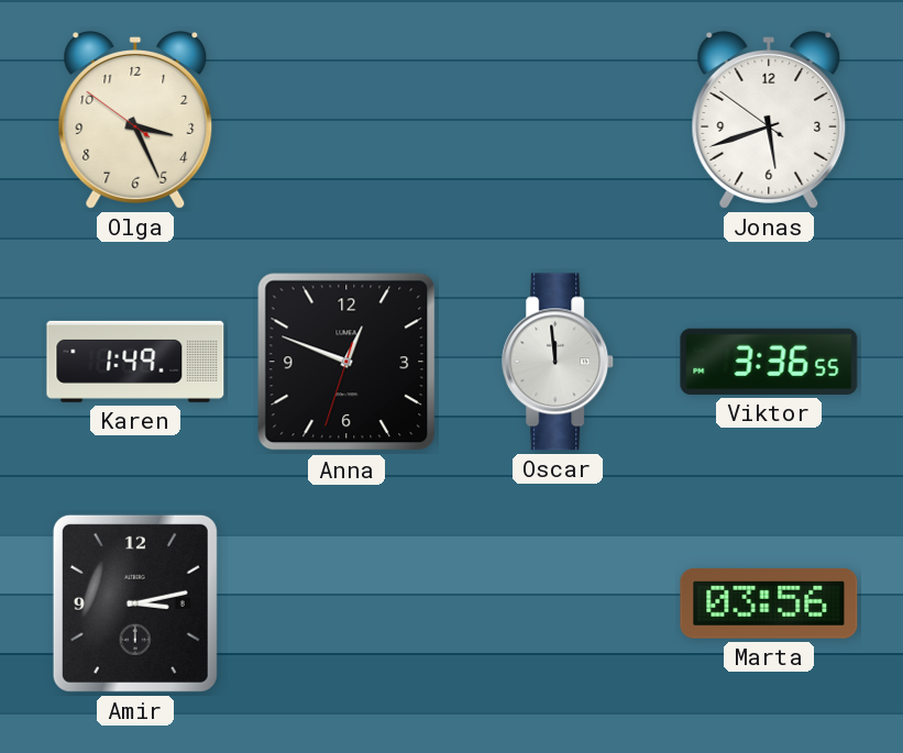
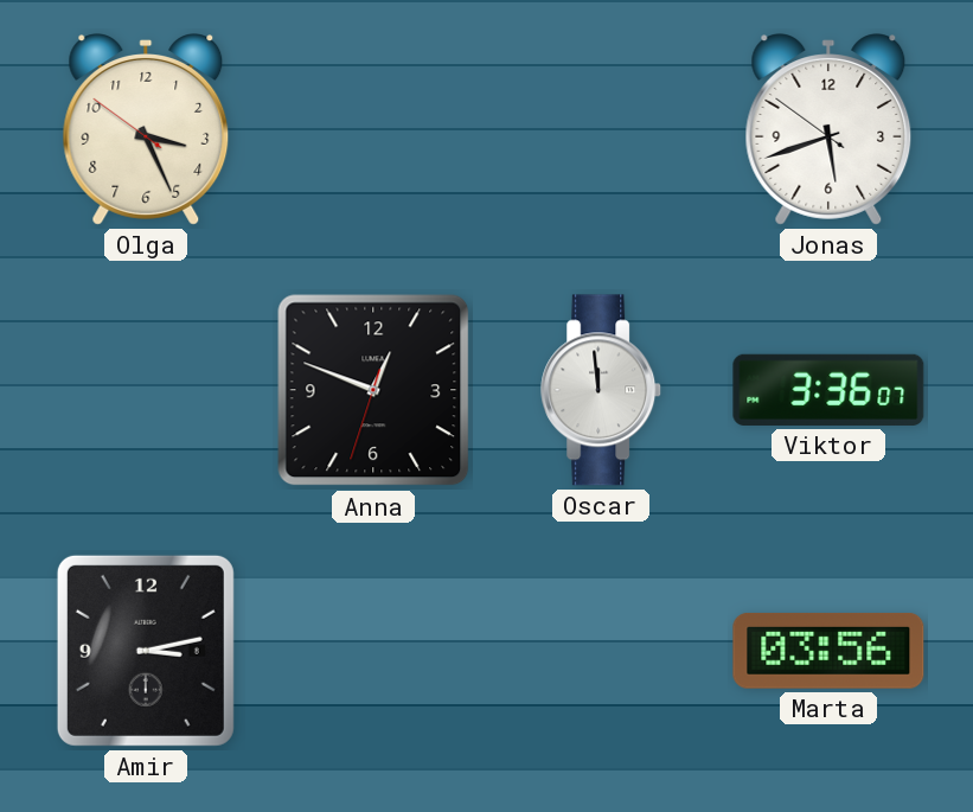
Karen: 1:49 -> none
Viktor: 3:36:55 -> 3:36:07
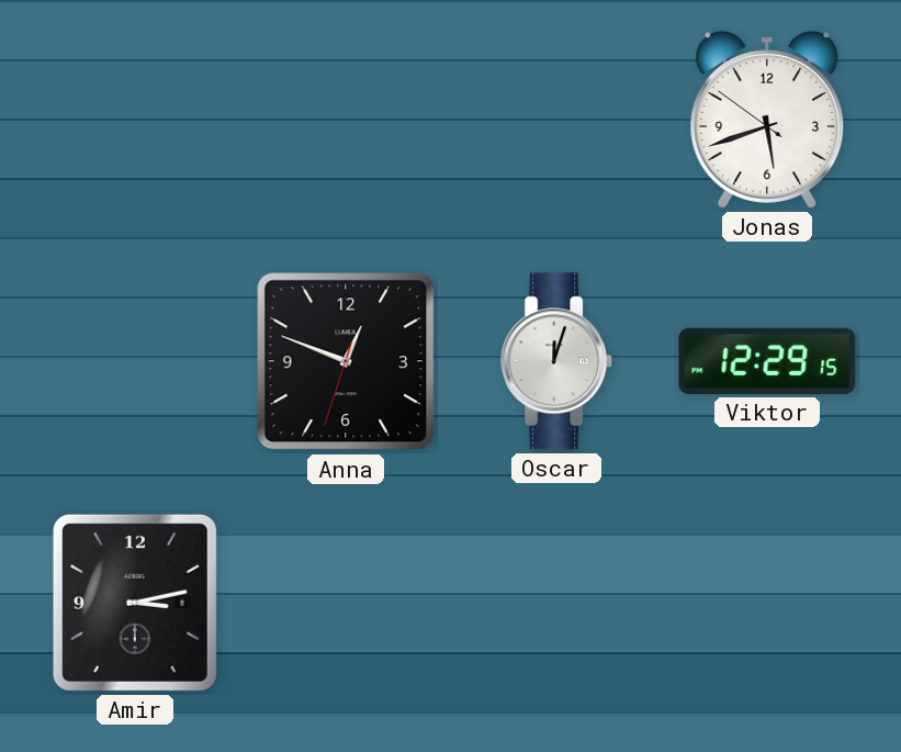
Olga: 3:25 -> none
Oscar: 11:59 -> 12:03
Viktor: 3:36 -> 12:29
Marta: 03:56 -> none
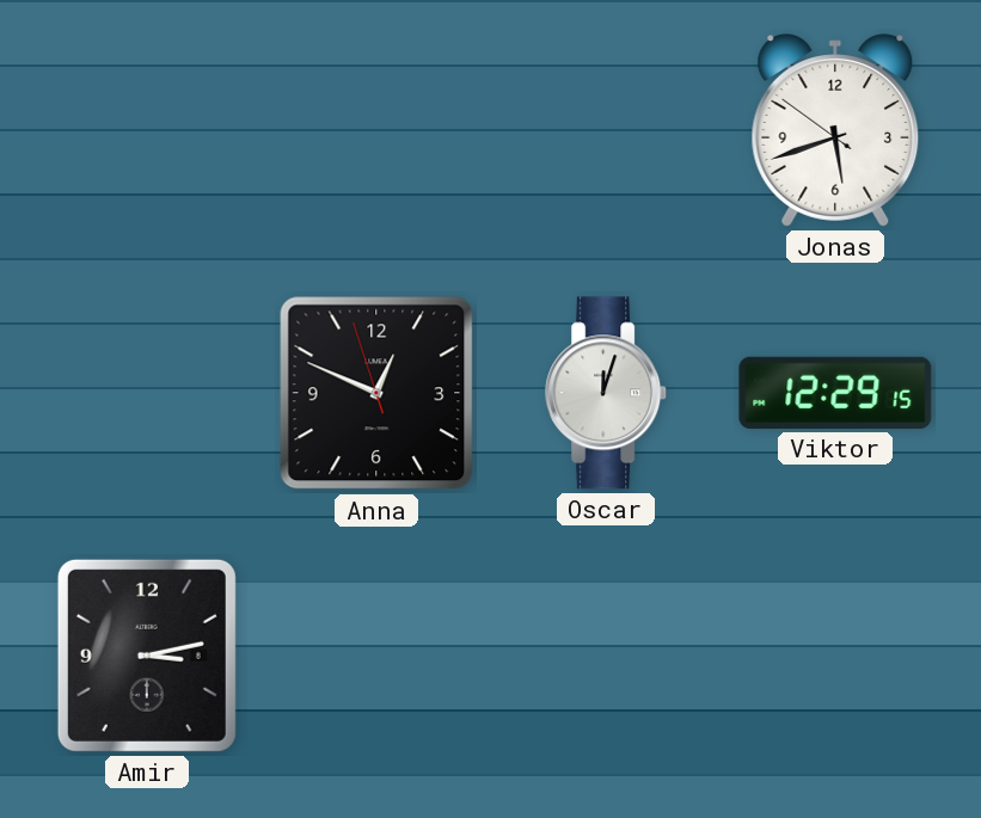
Anna: 12:48:33 -> 12:48:57
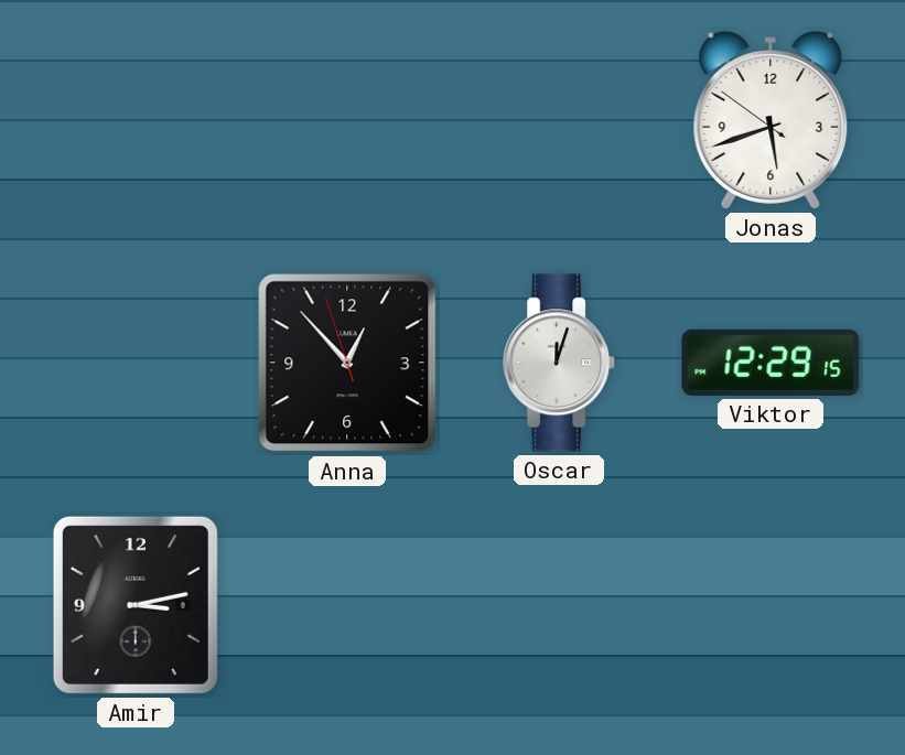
Anna: 12:48 -> 12:52
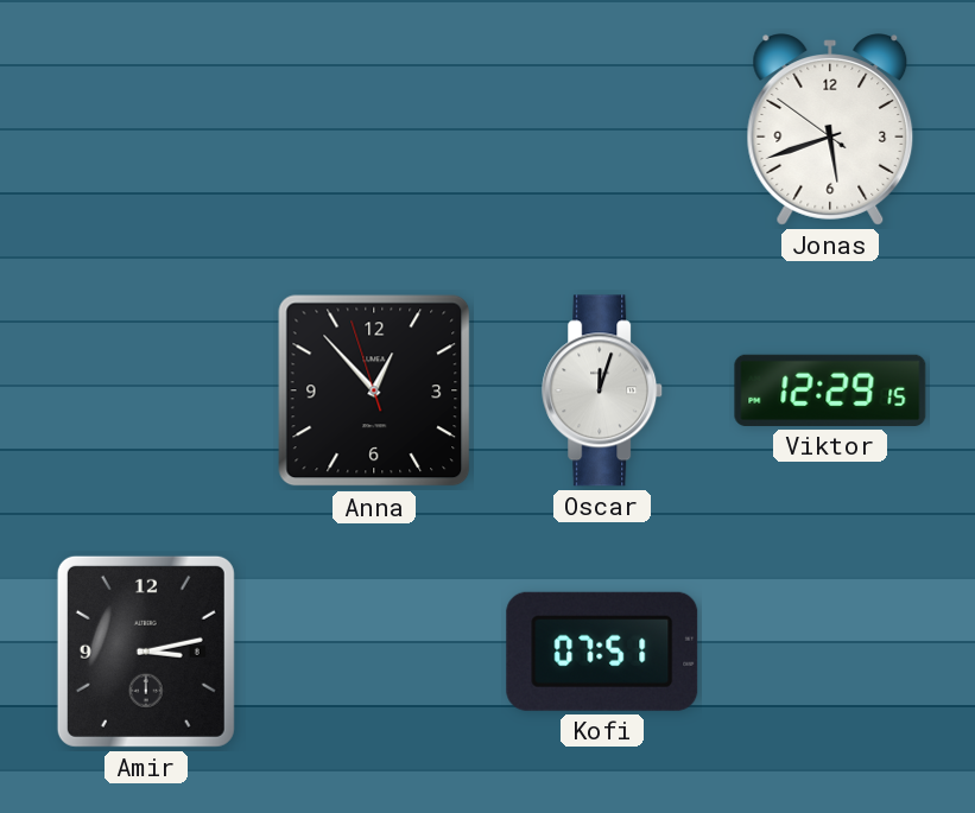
Kofi: none -> 07:51
